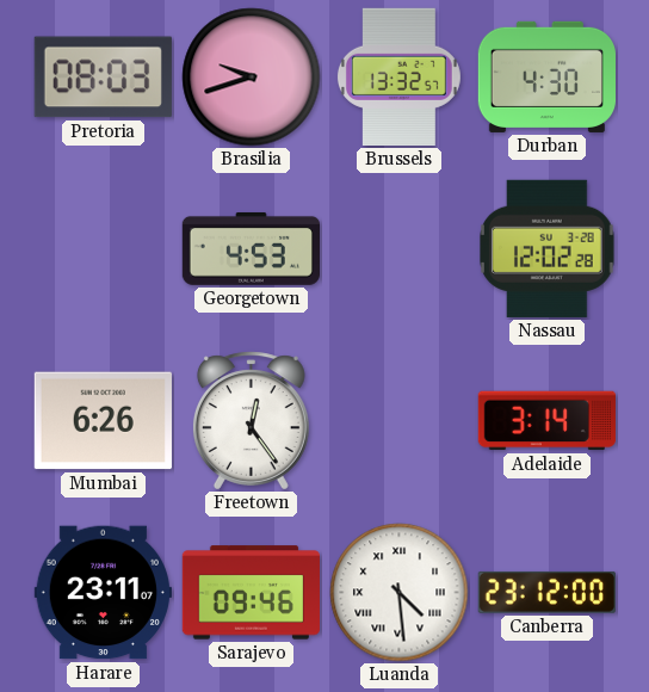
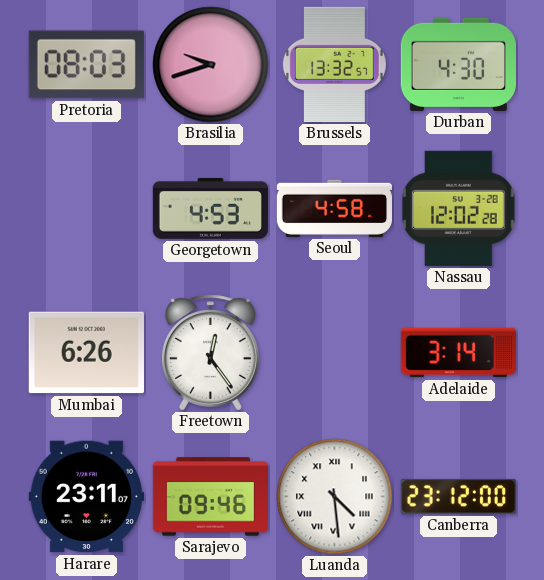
Seoul: none -> 4:58
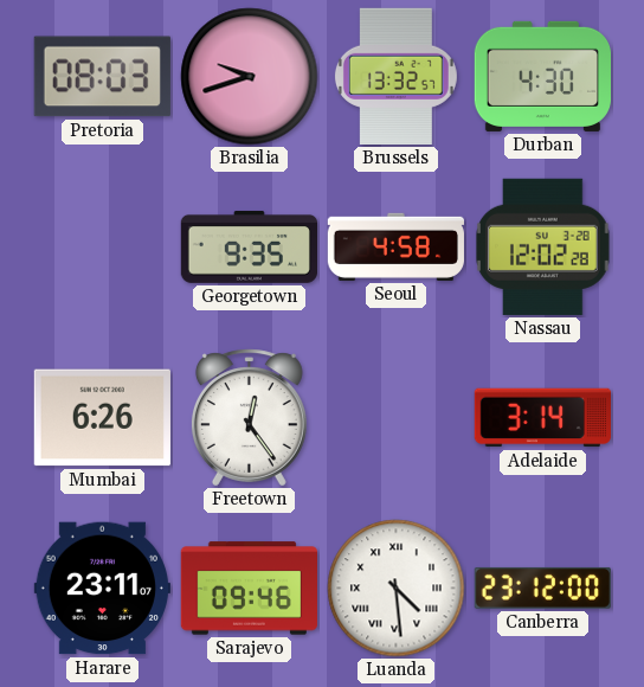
Georgetown: 4:53 -> 9:35
